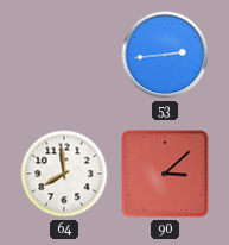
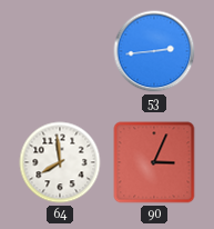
90: 3:08 -> 3:04
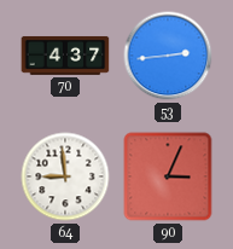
70: none -> 4:37
64: 7:59 -> 8:59
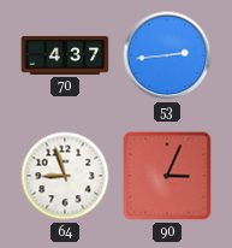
64: 8:59 -> 8:57
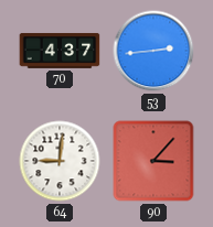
64: 8:57 -> 9:01
90: 3:04 -> 3:07
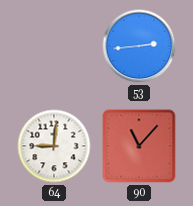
70: 4:37 -> none
90: 3:07 -> 11:07
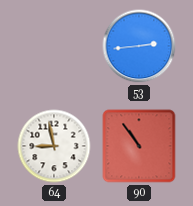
64: 9:01 -> 8:58
90: 11:07 -> 10:54
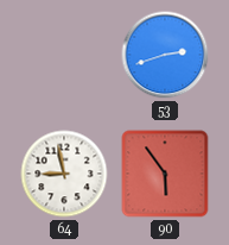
53: 2:44 -> 2:42
90: 10:54 -> 5:54
